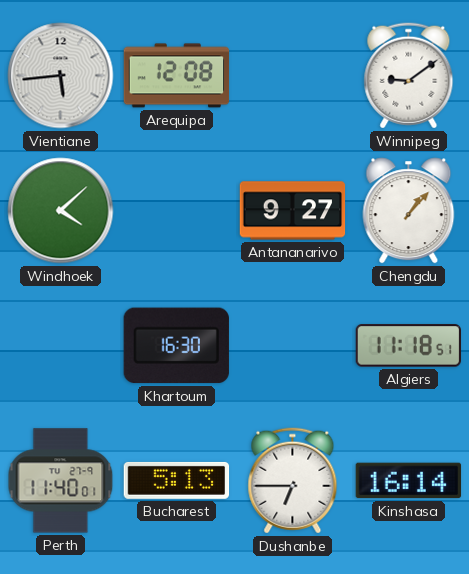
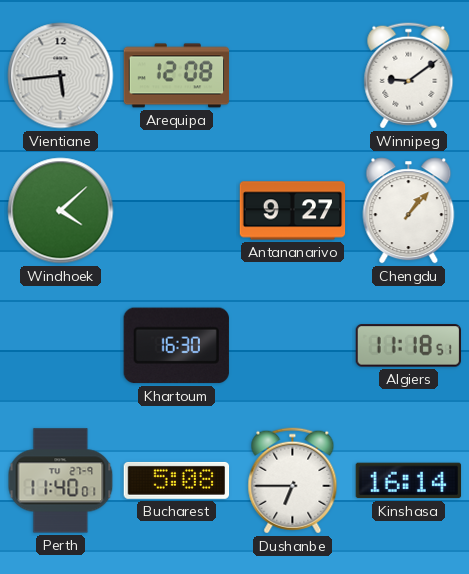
Bucharest: 5:13 -> 5:08
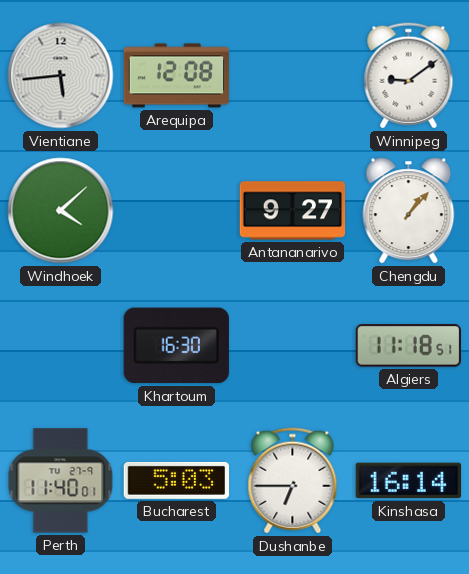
Bucharest: 5:08 -> 5:03
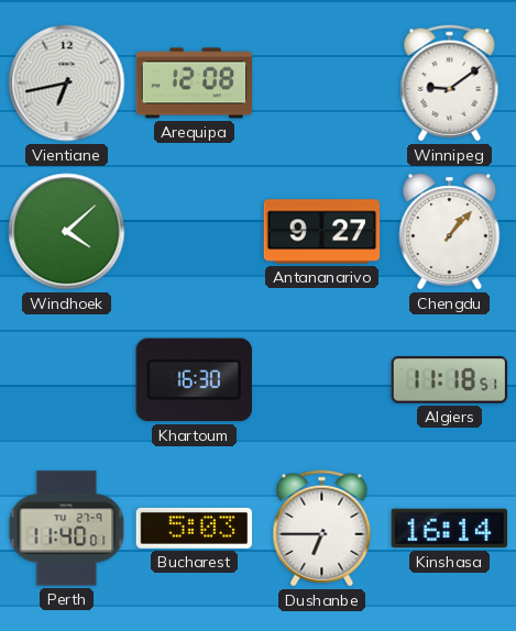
Vientiane: 5:44 -> 6:43
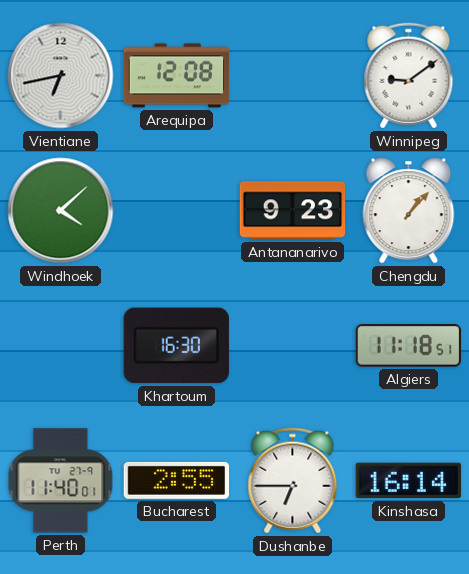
Antananarivo: 9:27 -> 9:23
Bucharest: 5:03 -> 2:55
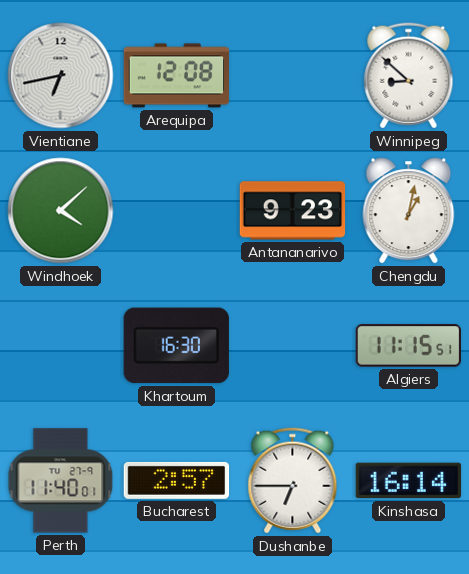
Winnipeg: 9:09 -> 8:52
Chengdu: 1:07 -> 1:02
Algiers: 11:18 -> 11:15
Bucharest: 2:55 -> 2:57
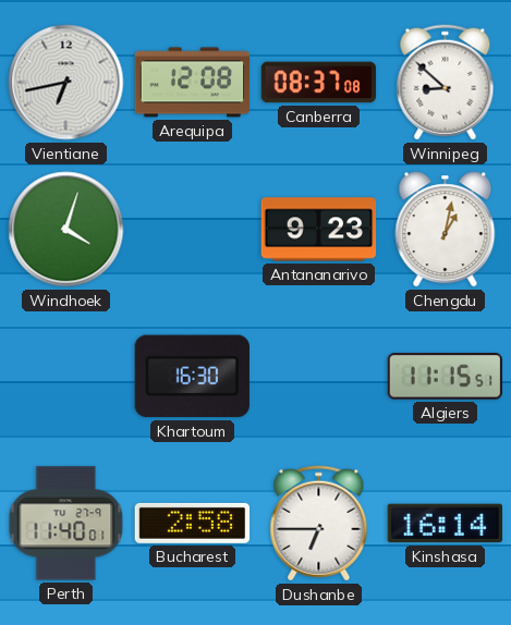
Canberra: none -> 08:37
Windhoek: 4:08 -> 4:03
Bucharest: 2:57 -> 2:58
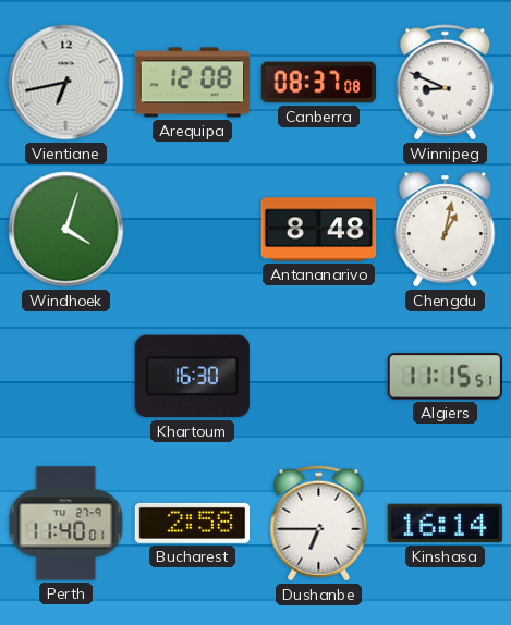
Winnipeg: 8:52 -> 8:49
Antananarivo: 9:23 -> 8:48
